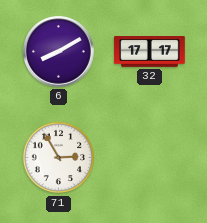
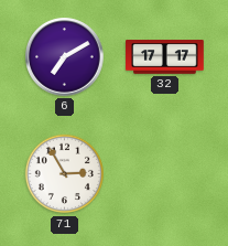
6: 8:10 -> 7:10
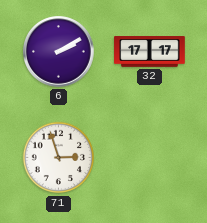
6: 7:10 -> 2:10
71: 2:55 -> 2:57
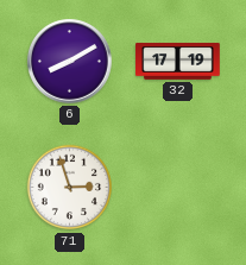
6: 2:10 -> 8:10
32: 17:17 -> 17:19
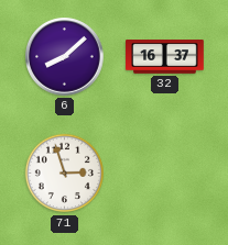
6: 8:10 -> 8:08
32: 17:19 -> 16:37
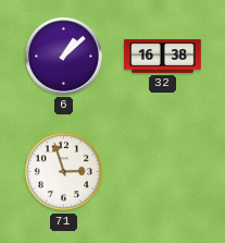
6: 8:08 -> 1:08
32: 16:37 -> 16:38
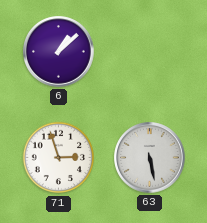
32: 16:38 -> none
63: none -> 5:28
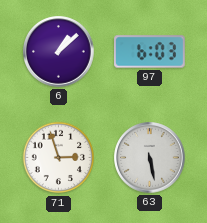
97: none -> 6:03
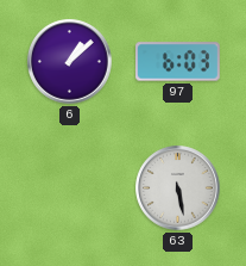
71: 2:57 -> none
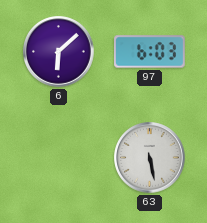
6: 1:08 -> 6:08
